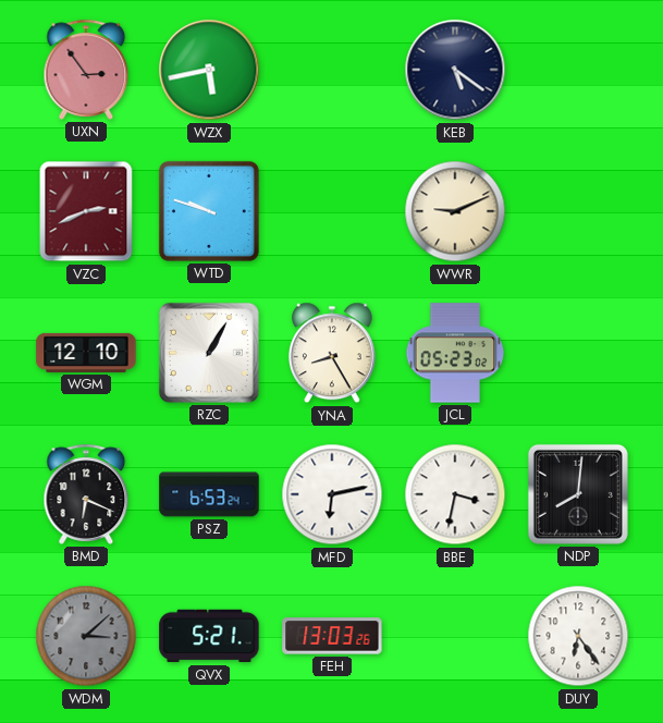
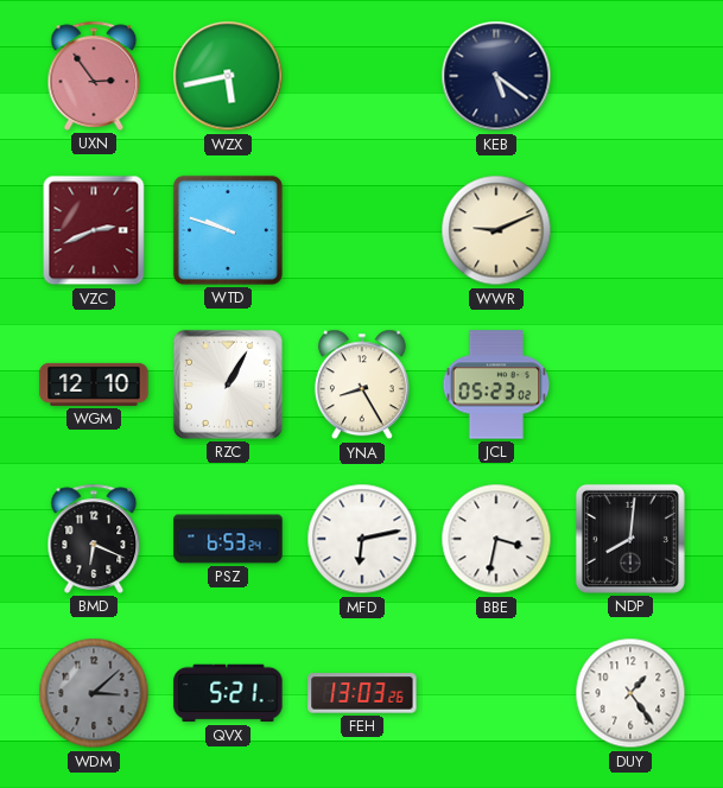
DUY: 6:24 -> 1:24
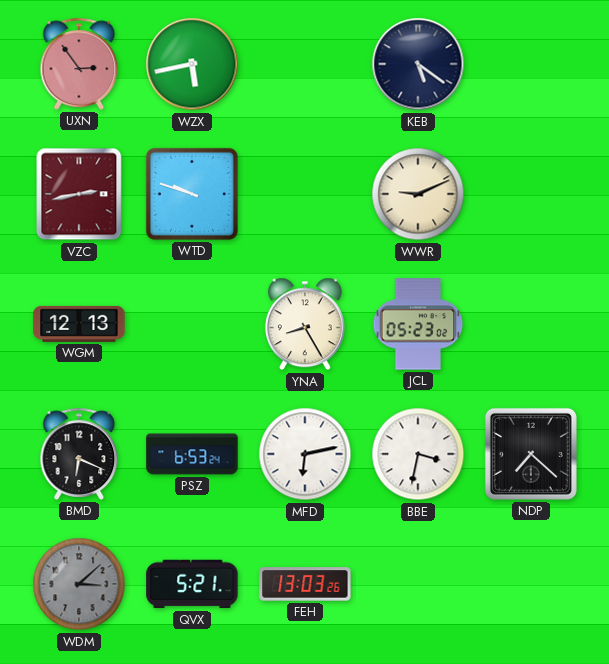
VZC: 2:41 -> 2:43
WGM: 12:10 -> 12:13
RZC: 1:05 -> none
NDP: 8:01 -> 7:22
DUY: 1:24 -> none
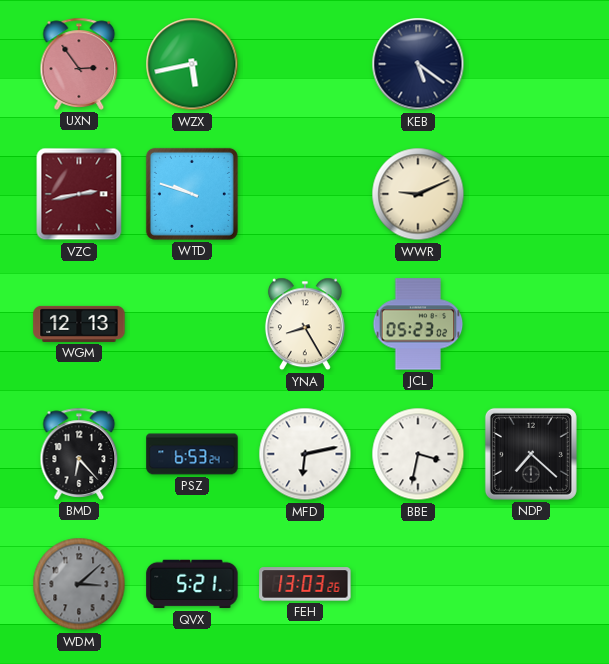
BMD: 6:19 -> 6:23
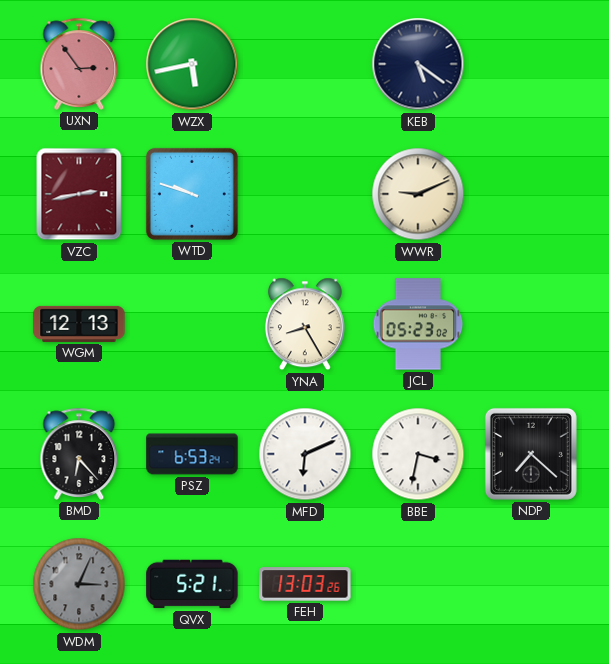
MFD: 6:13 -> 6:11
WDM: 3:08 -> 3:04
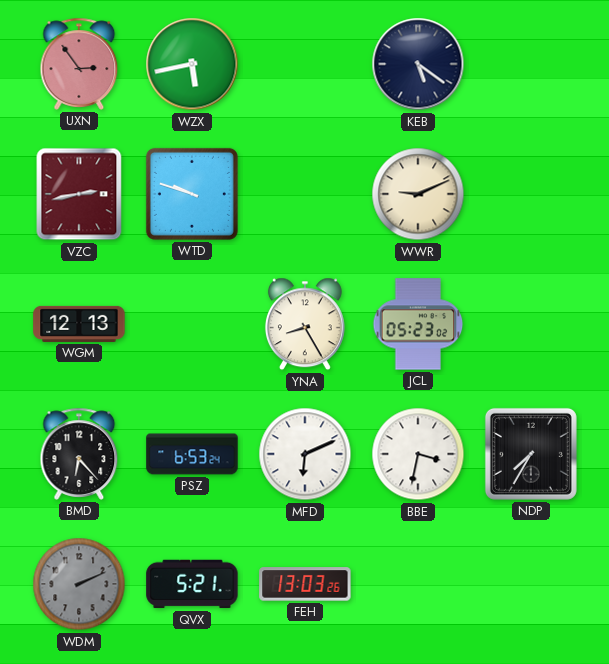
NDP: 7:22 -> 7:35
WDM: 3:04 -> 2:11
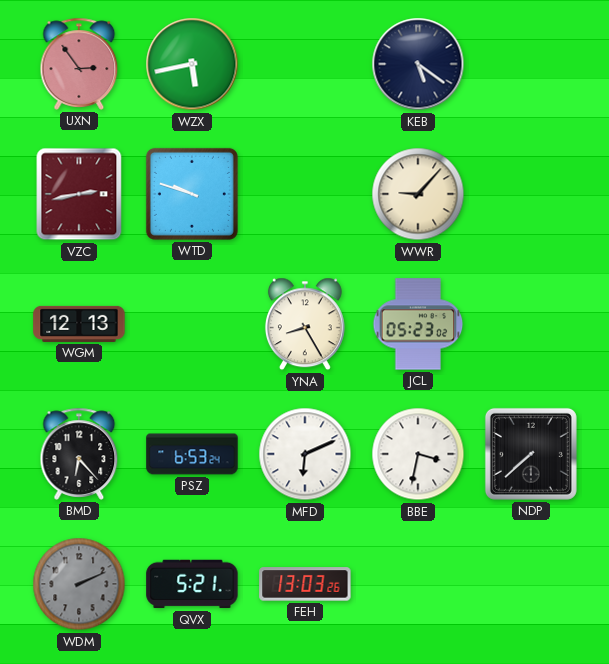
WWR: 9:11 -> 9:07
NDP: 7:35 -> 7:38
